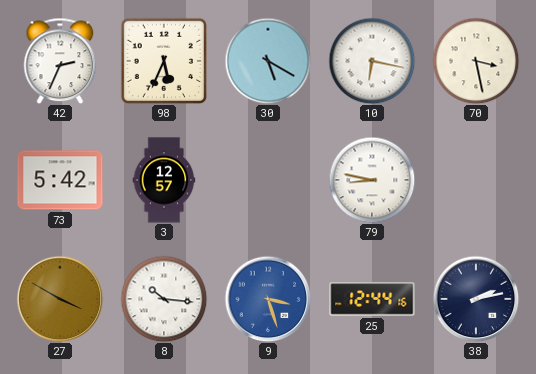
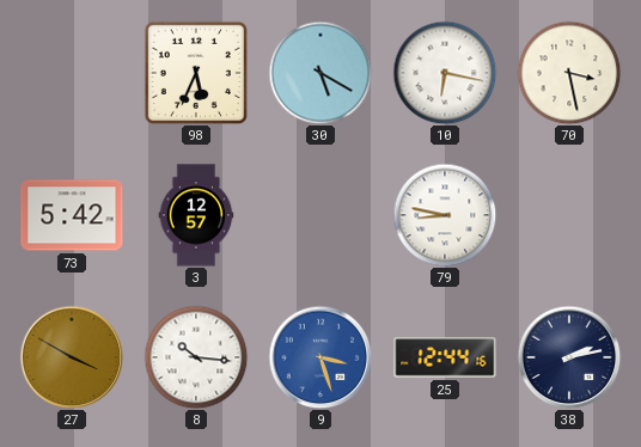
42: 2:34 -> none
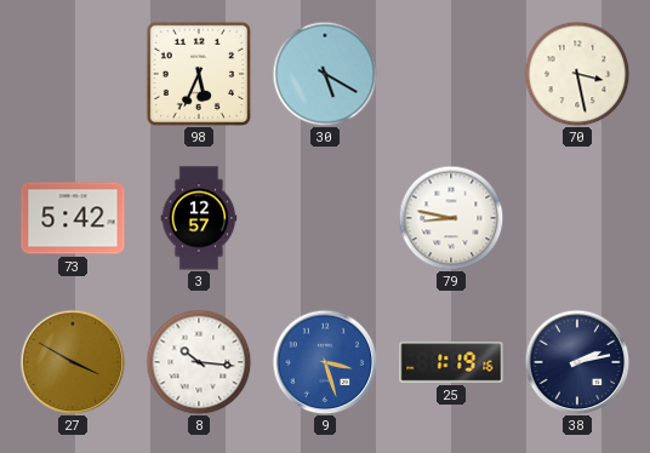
10: 6:17 -> none
25: 12:44 -> 1:19
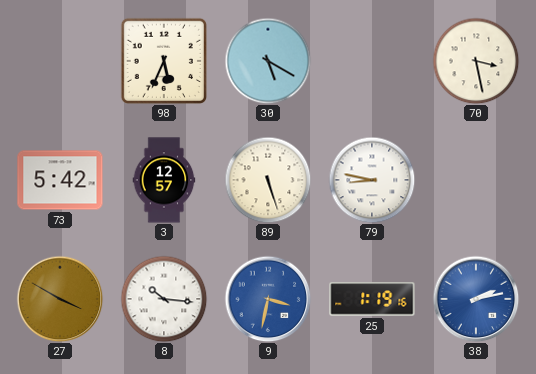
89: none -> 5:27
9: 3:27 -> 3:32
38 dial: navy -> blue
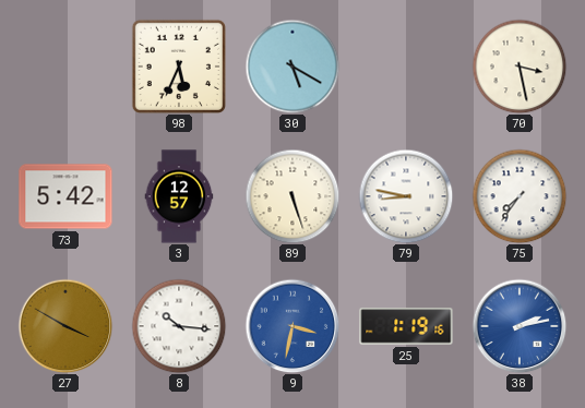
75: none -> 7:36
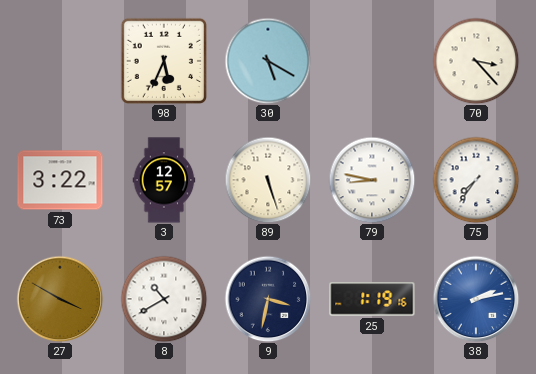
70: 3:28 -> 3:23
73: 5:42 -> 3:22
8: 10:16 -> 10:40
9 dial: blue -> navy
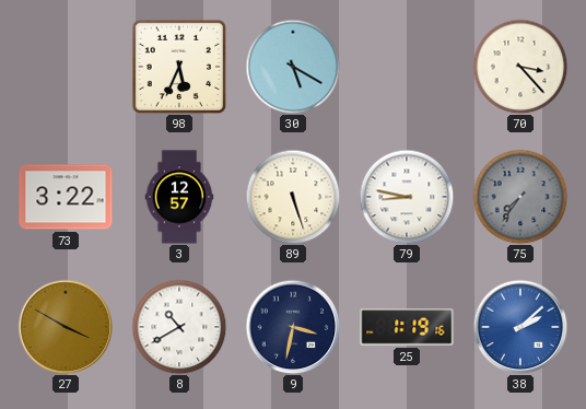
75 dial: white -> grey
38: 2:13 -> 2:08
